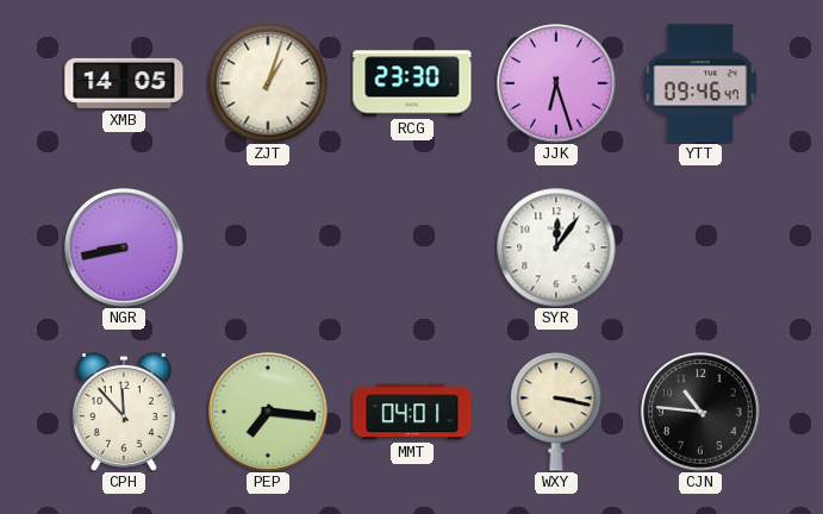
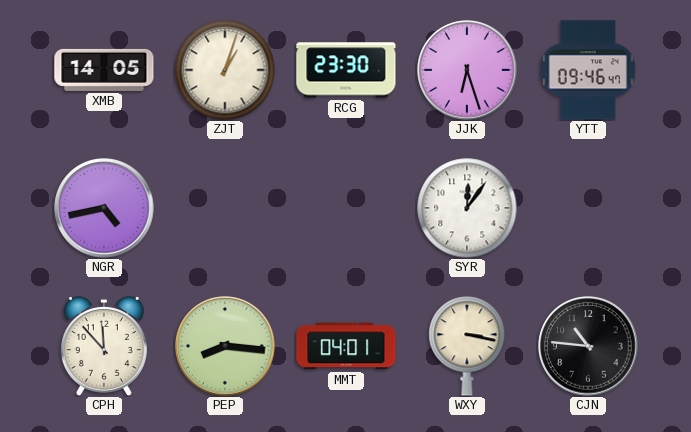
NGR: 8:43 -> 4:43
PEP: 7:16 -> 8:16
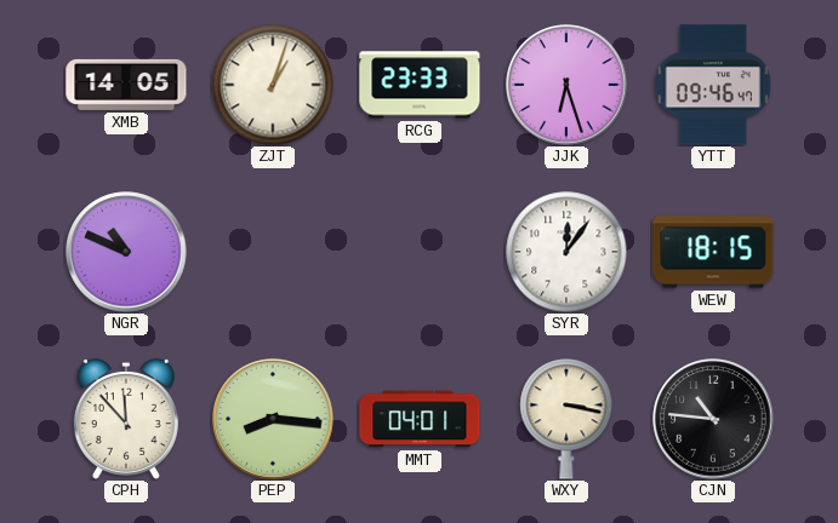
RCG: 23:30 -> 23:33
NGR: 4:43 -> 10:49
WEW: none -> 18:15
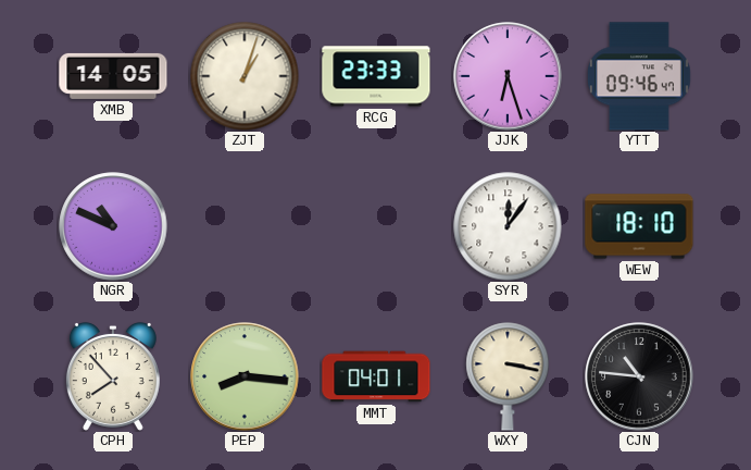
WEW: 18:15 -> 18:10
CPH: 11:53 -> 7:53
